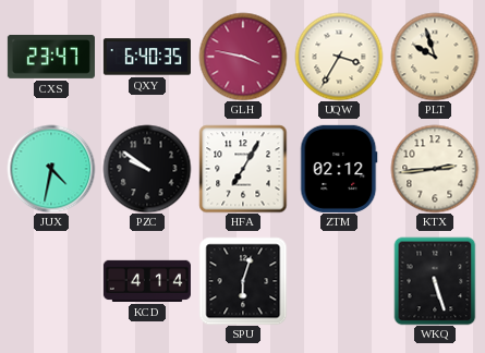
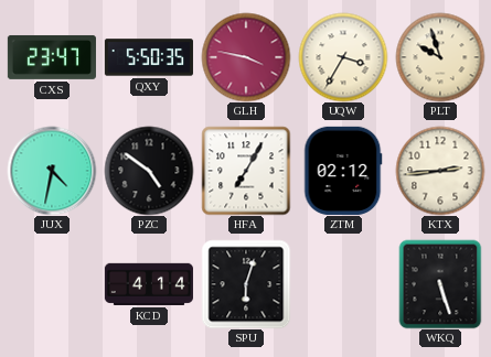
QXY: 6:40 -> 5:50
PZC: 9:51 -> 4:51
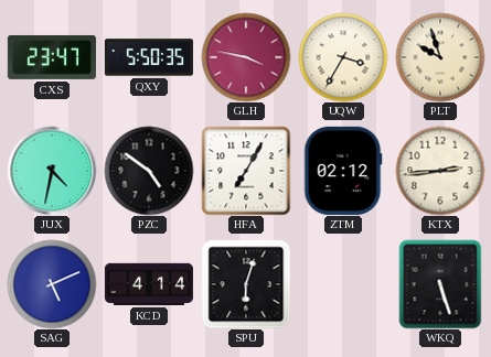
SAG: none -> 5:11
